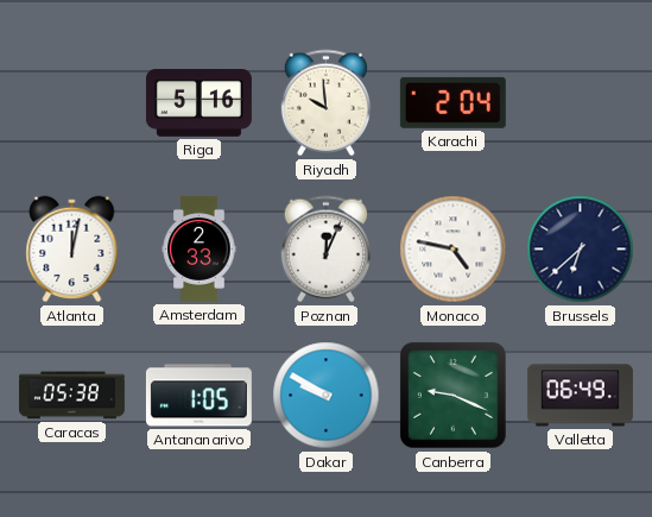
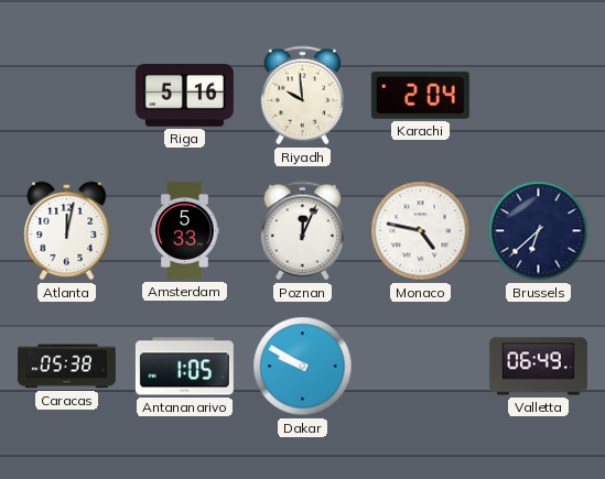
Amsterdam: 2:33 -> 5:33
Canberra: 9:19 -> none
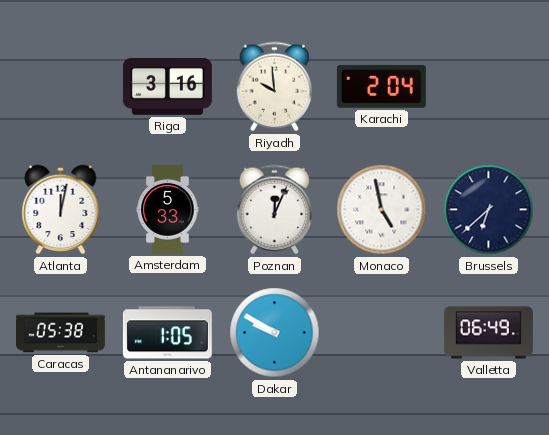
Riga: 5:16 -> 3:16
Monaco: 4:47 -> 4:58
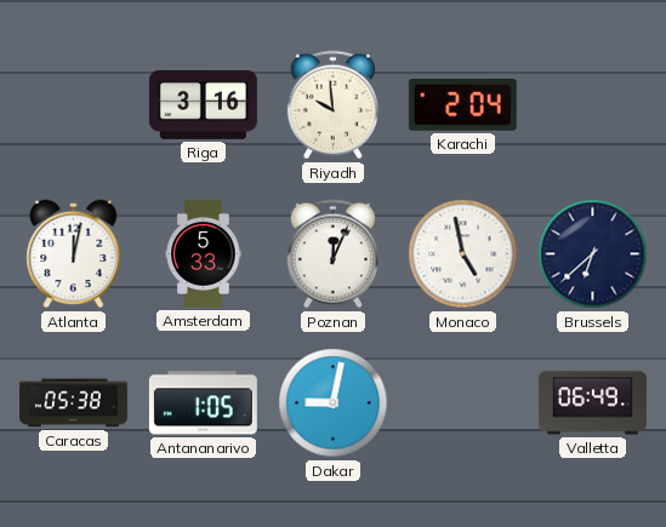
Dakar: 9:50 -> 9:02
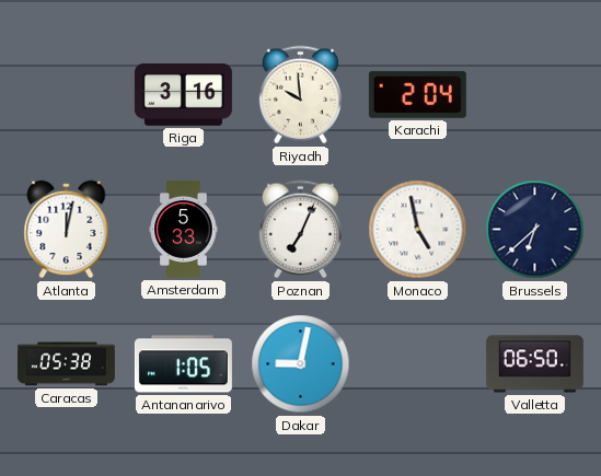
Poznan: 12:04 -> 7:04
Valletta: 06:49 -> 06:50
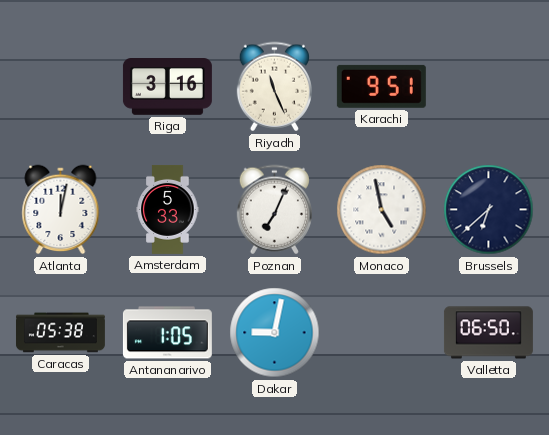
Riyadh: 9:59 -> 11:26
Karachi: 2:04 -> 9:51
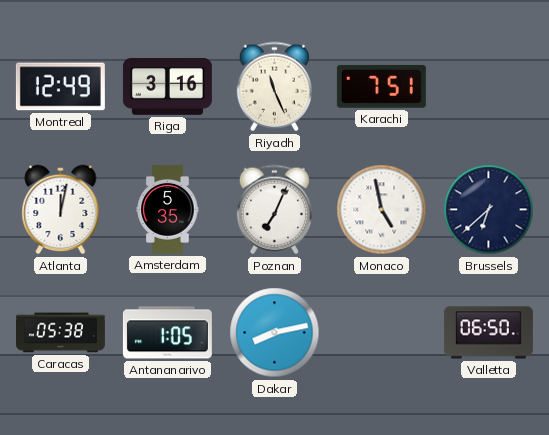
Montreal: none -> 12:49
Karachi: 9:51 -> 7:51
Amsterdam: 5:33 -> 5:35
Dakar: 9:02 -> 8:13
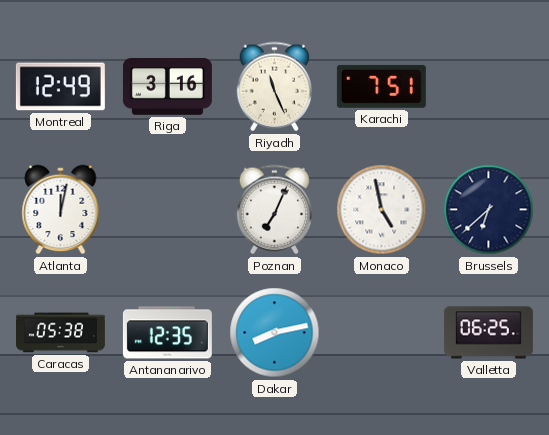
Amsterdam: 5:35 -> none
Antananarivo: 1:05 -> 12:35
Valletta: 06:50 -> 06:25
